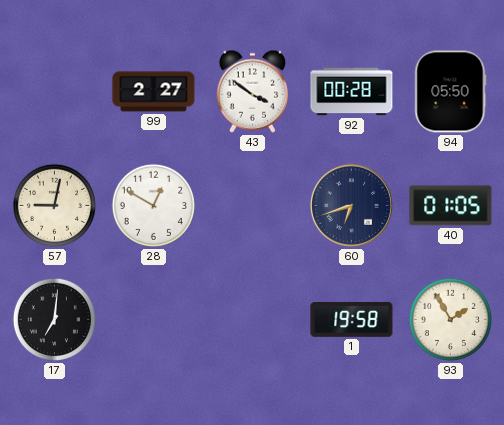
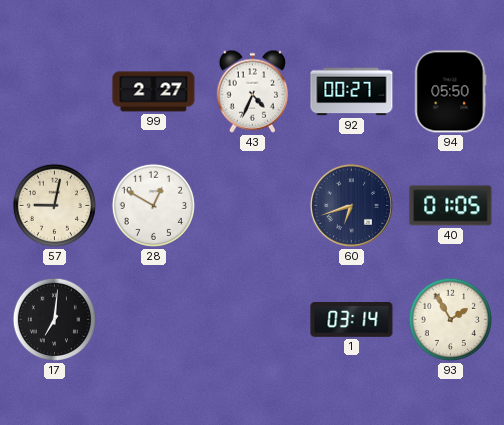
43: 3:51 -> 4:34
92: 00:28 -> 00:27
1: 19:58 -> 03:14
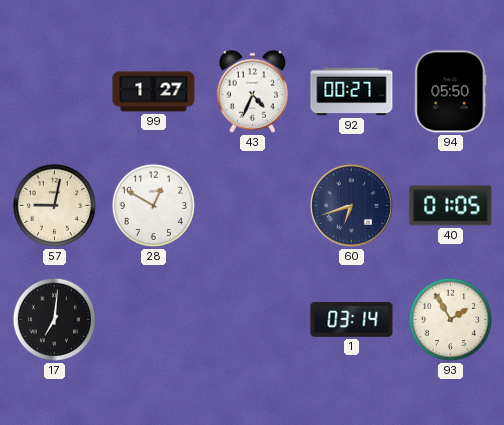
99: 2:27 -> 1:27
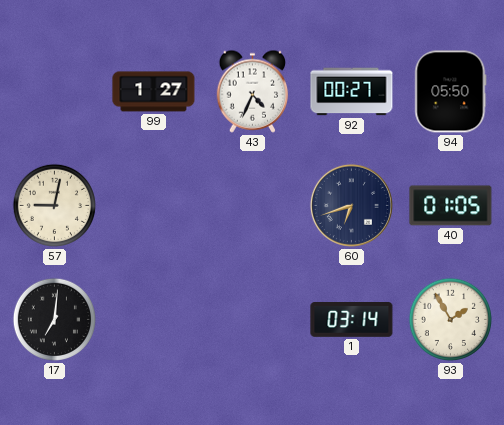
28: 12:50 -> none
